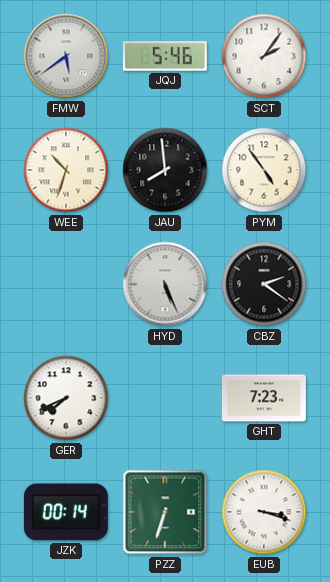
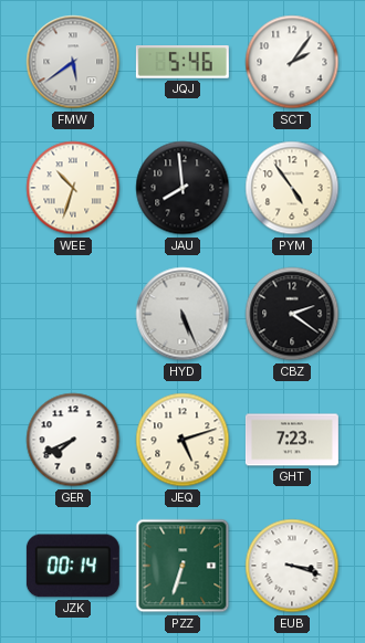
JEQ: none -> 5:12
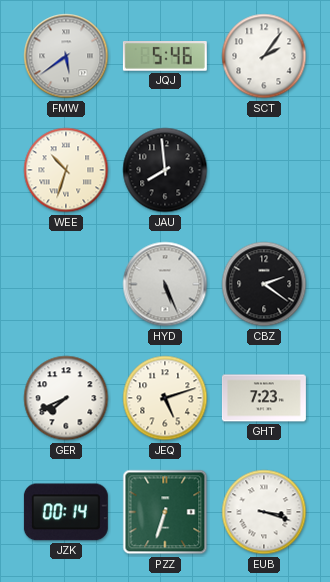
PYM: 4:54 -> none
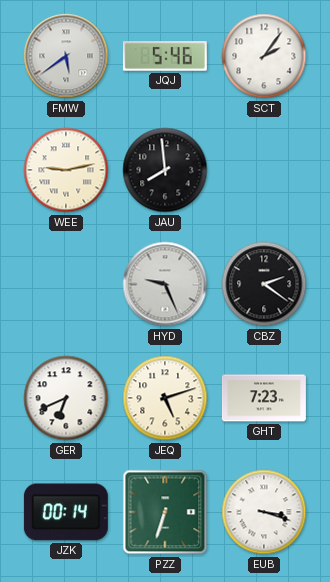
WEE: 10:33 -> 9:13
HYD: 5:26 -> 9:26
GER: 7:41 -> 6:41
